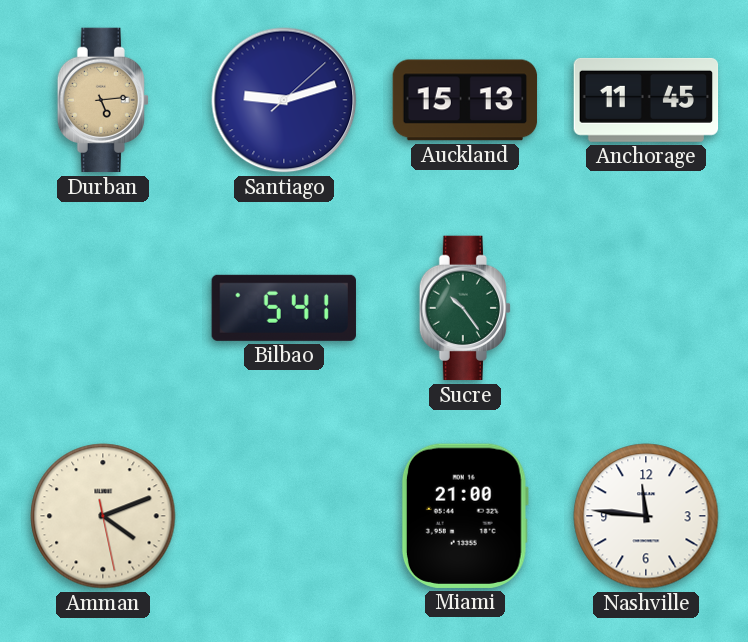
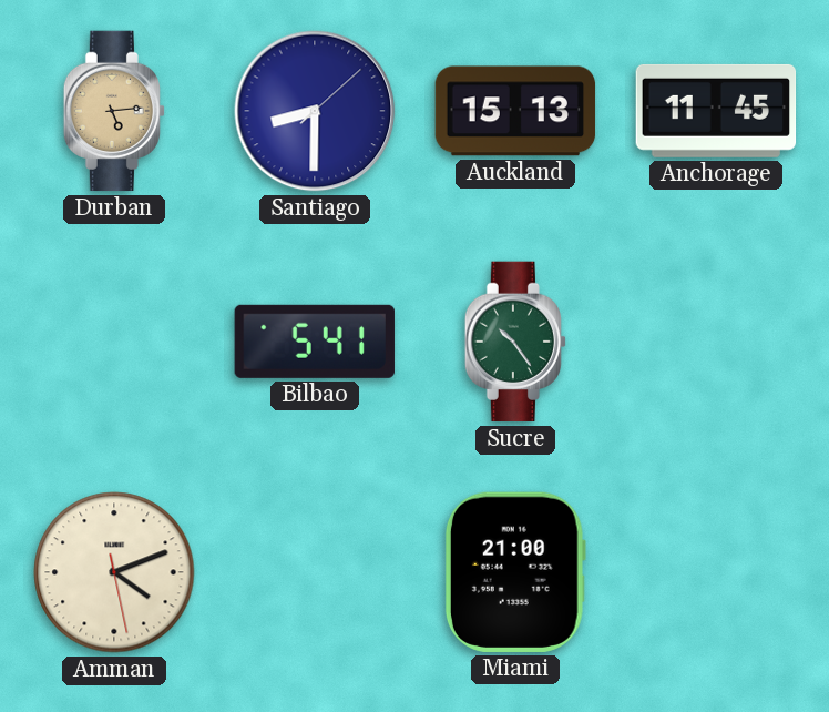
Santiago: 9:12 -> 8:30
Nashville: 11:46 -> none
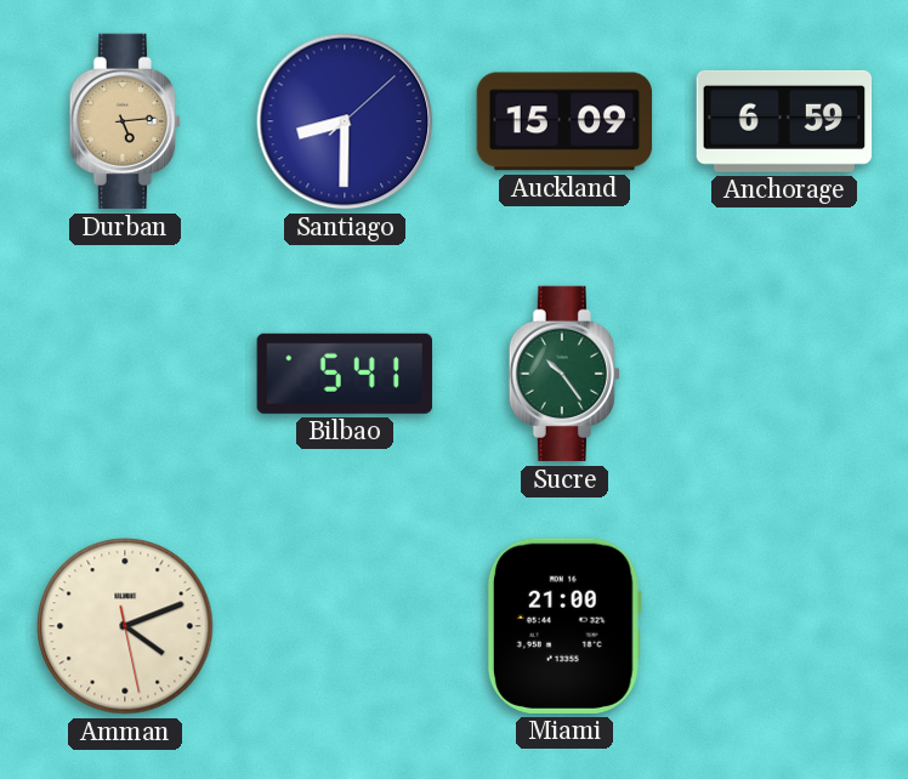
Auckland: 15:13 -> 15:09
Anchorage: 11:45 -> 6:59
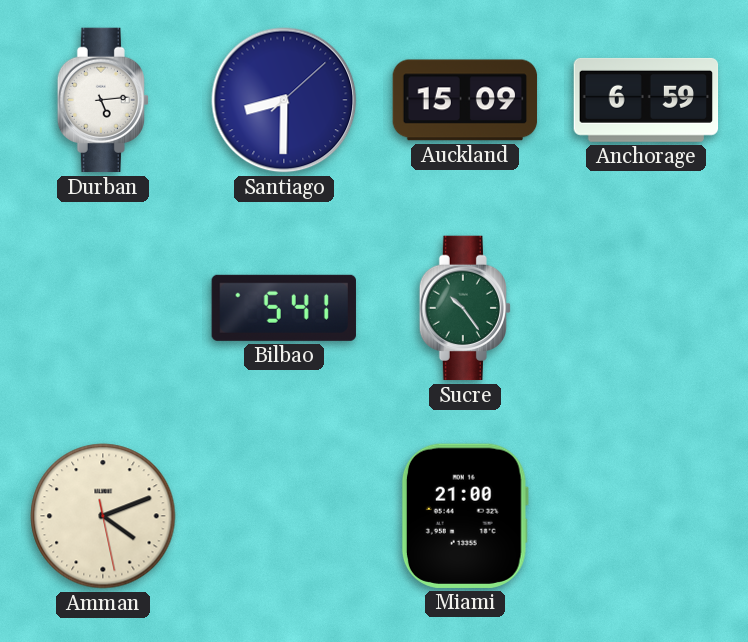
Durban dial: champagne -> white
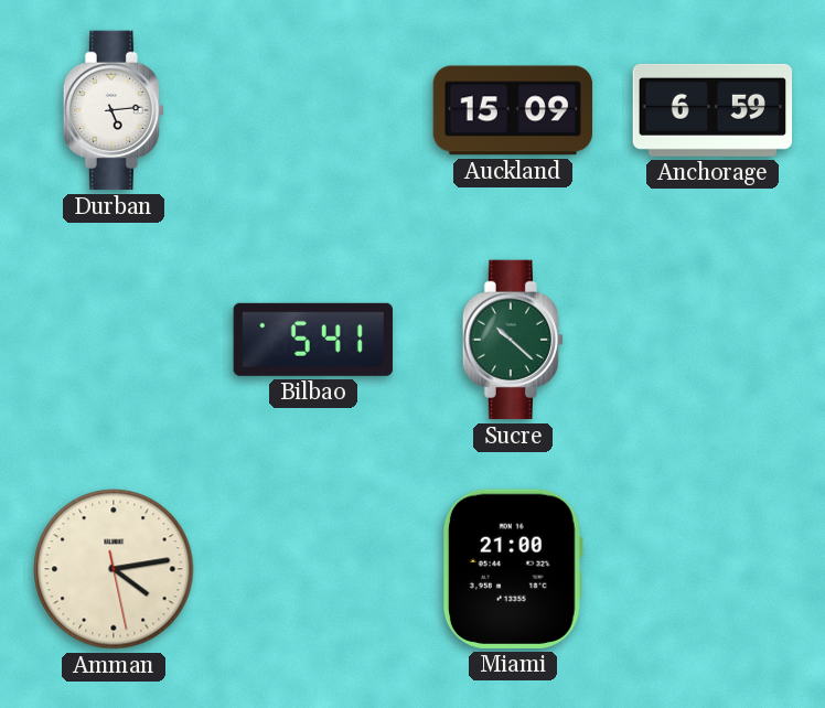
Santiago: 8:30 -> none
Sucre: 10:24 -> 10:22
Amman: 4:11 -> 4:13
